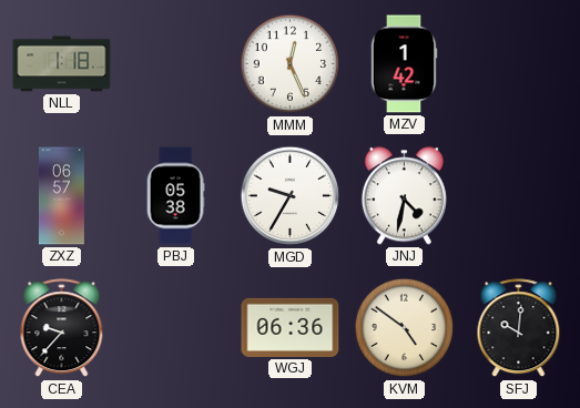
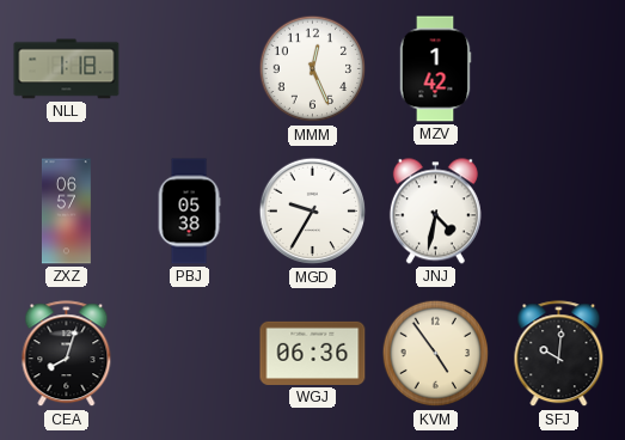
CEA: 9:37 -> 8:03
KVM: 4:51 -> 4:54
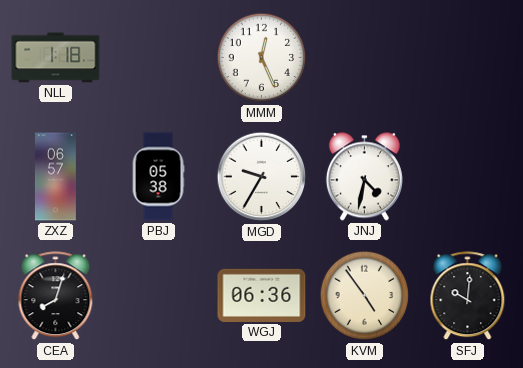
MZV: 1:42 -> none
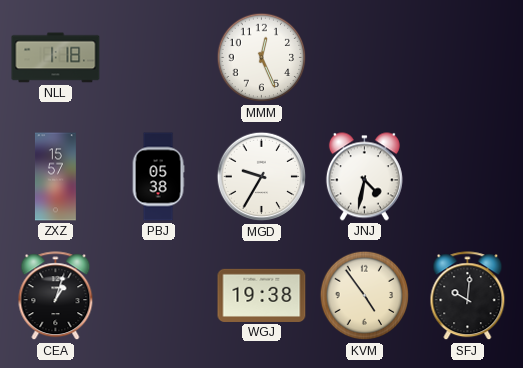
ZXZ: 06:57 -> 15:57
CEA: 8:03 -> 1:03
WGJ: 06:36 -> 19:38
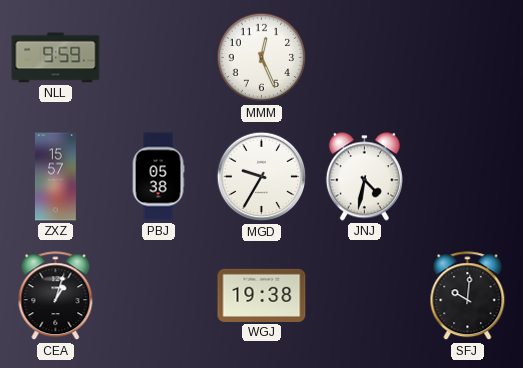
NLL: 1:18 -> 9:59
KVM: 4:54 -> none
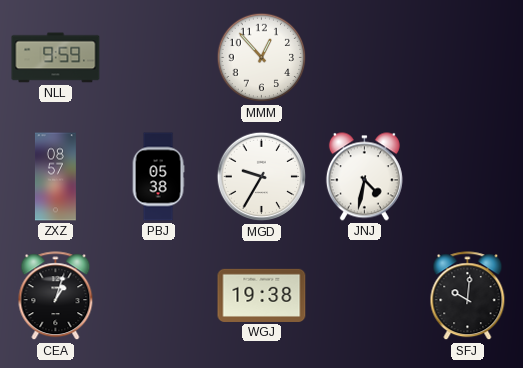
MMM: 12:26 -> 12:53
ZXZ: 15:57 -> 08:57
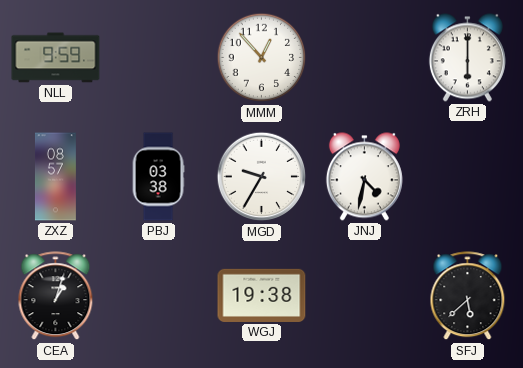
ZRH: none -> 6:00
PBJ: 05:38 -> 03:38
SFJ: 10:01 -> 5:38
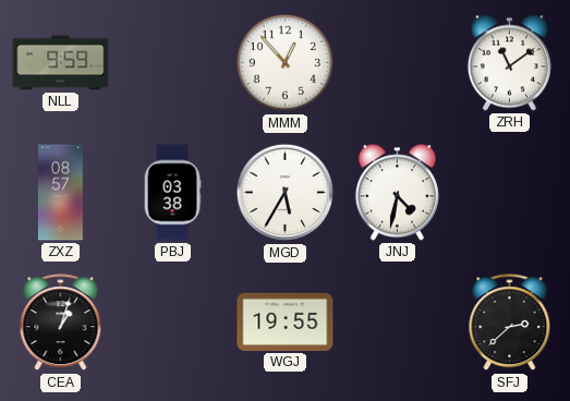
ZRH: 6:00 -> 11:09
MGD: 9:35 -> 5:35
WGJ: 19:38 -> 19:55
SFJ: 5:38 -> 2:38
